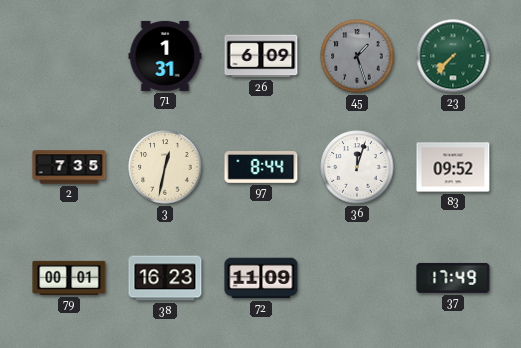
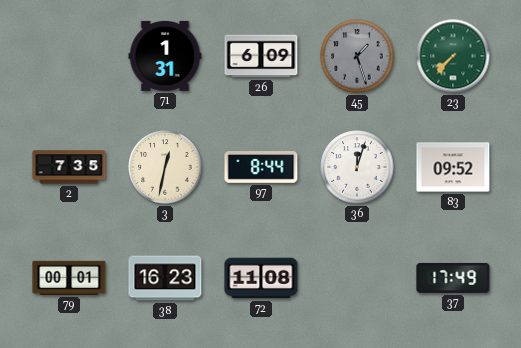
72: 11:09 -> 11:08
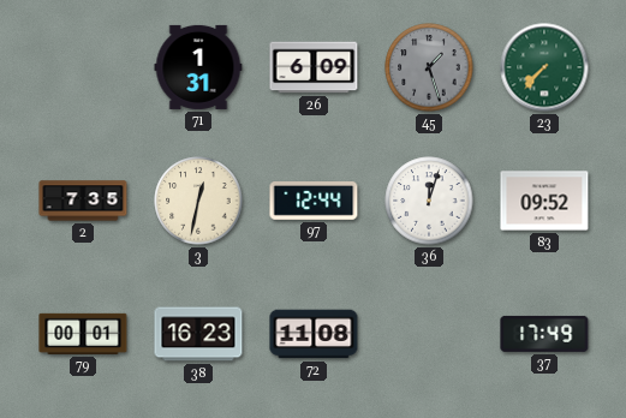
97: 8:44 -> 12:44
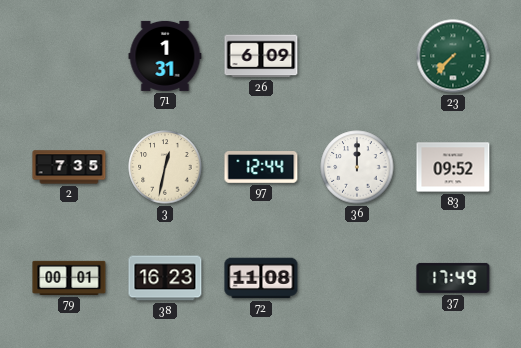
45: 1:27 -> none
36: 12:03 -> 12:00
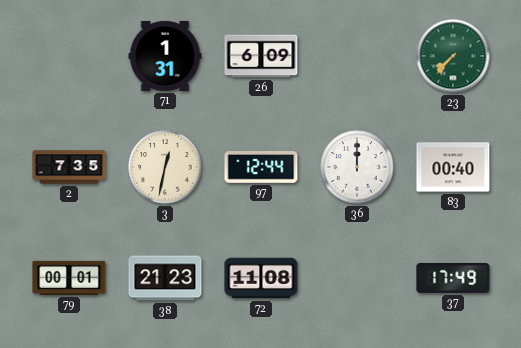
83: 09:52 -> 00:40
38: 16:23 -> 21:23
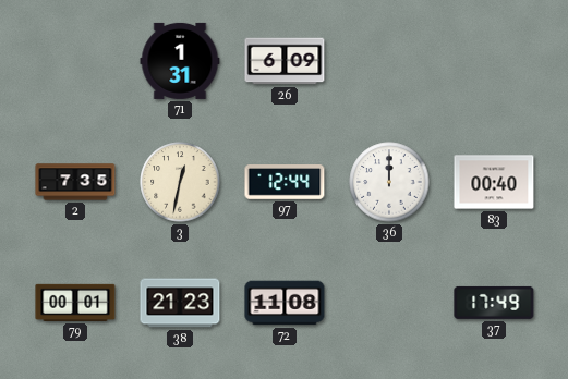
23: 7:37 -> none
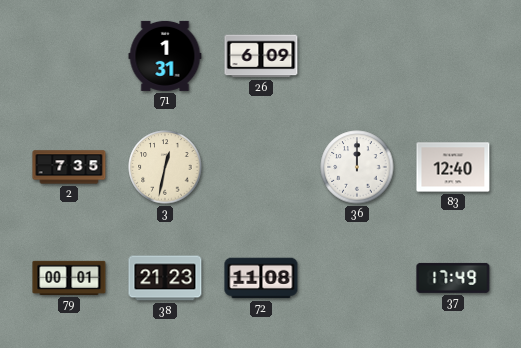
97: 12:44 -> none
83: 00:40 -> 12:40
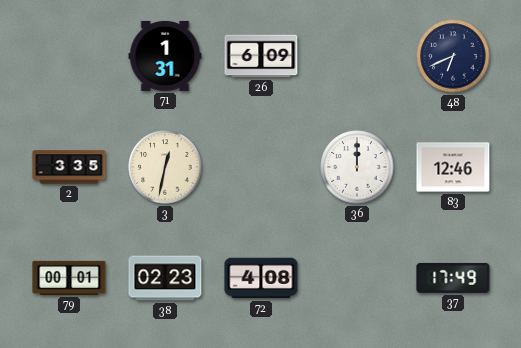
48: none -> 6:41
2: 7:35 -> 3:35
83: 12:40 -> 12:46
38: 21:23 -> 02:23
72: 11:08 -> 4:08
